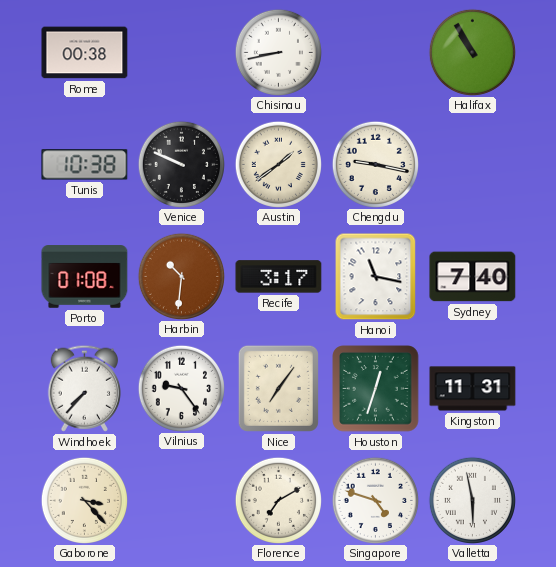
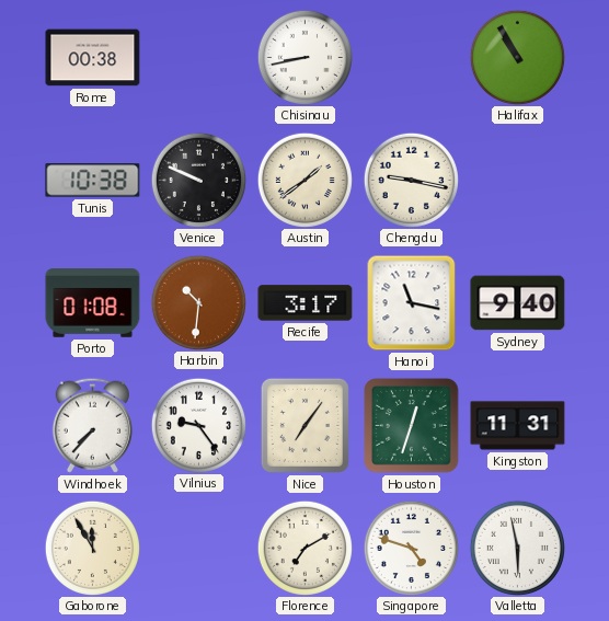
Sydney: 7:40 -> 9:40
Gaborone: 3:23 -> 11:55
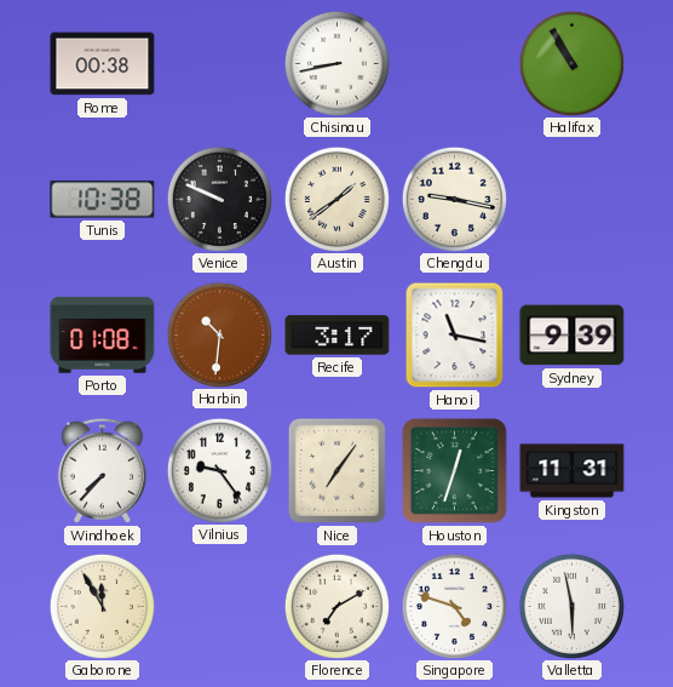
Sydney: 9:40 -> 9:39
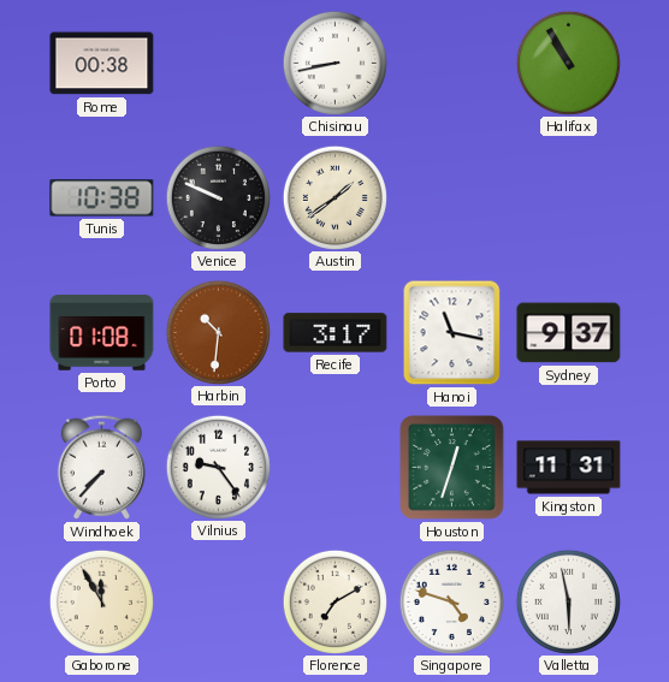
Chengdu: 9:17 -> none
Sydney: 9:39 -> 9:37
Nice: 7:06 -> none
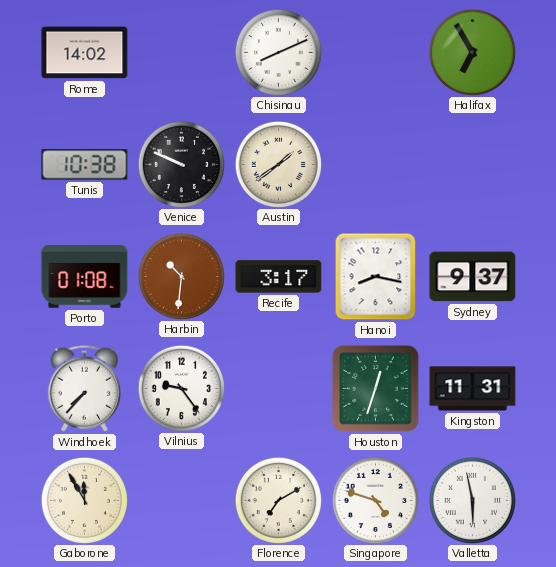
Rome: 00:38 -> 14:02
Chisinau: 8:43 -> 8:11
Halifax: 10:55 -> 6:55
Hanoi: 11:17 -> 8:17
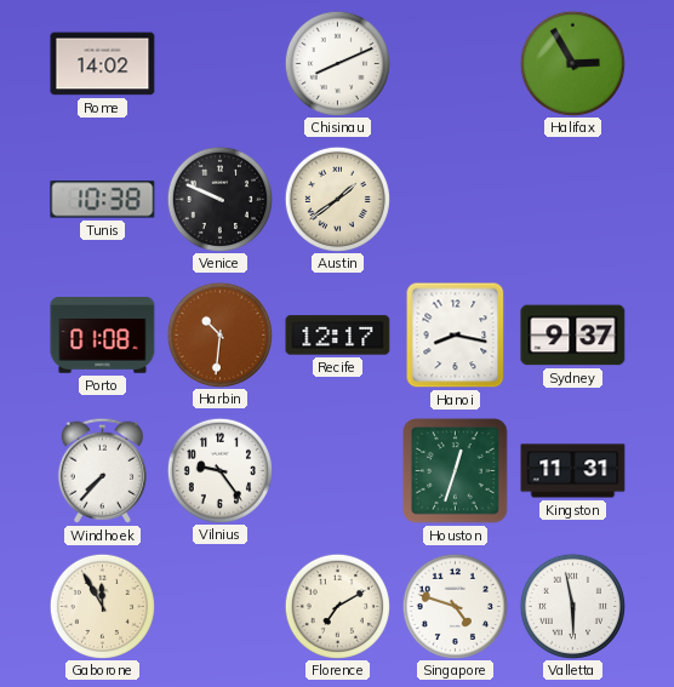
Halifax: 6:55 -> 2:55
Recife: 3:17 -> 12:17
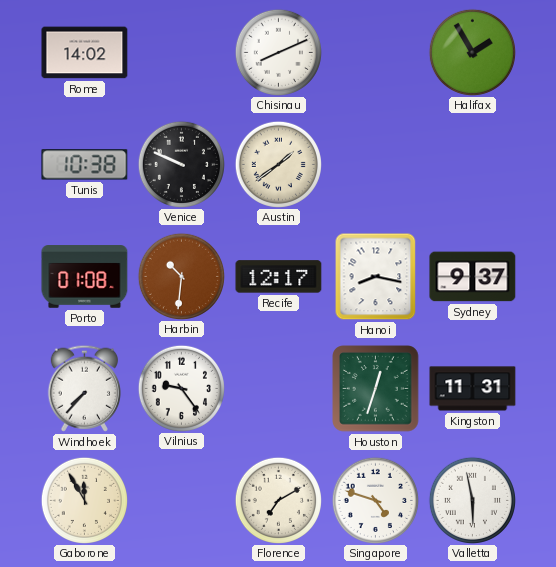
Halifax: 2:55 -> 1:55
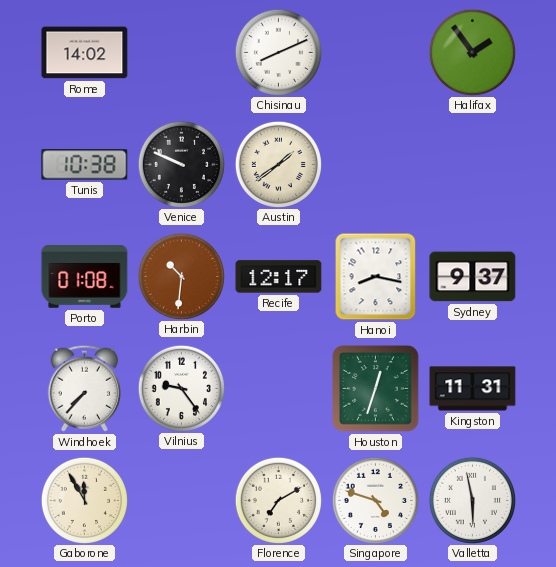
Halifax: 1:55 -> 1:54
